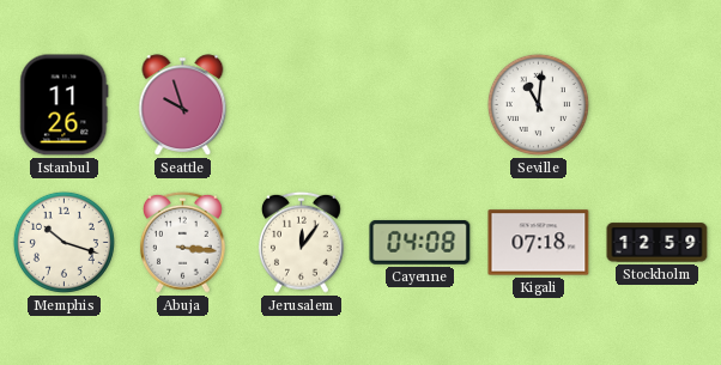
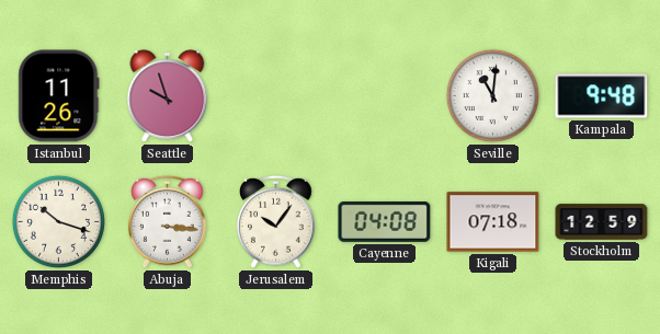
Kampala: none -> 9:48
Jerusalem: 12:06 -> 10:06
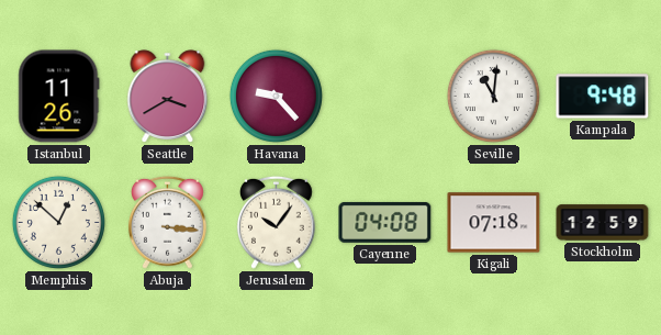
Seattle: 9:57 -> 3:40
Havana: none -> 9:23
Memphis: 10:18 -> 12:52
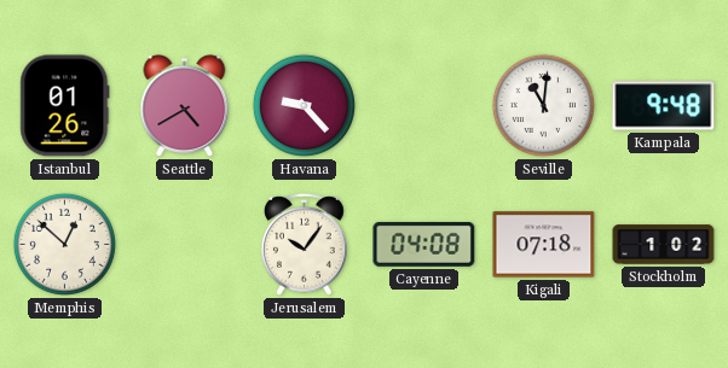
Istanbul: 11:26 -> 01:26
Seattle: 3:40 -> 4:40
Abuja: 3:16 -> none
Stockholm: 12:59 -> 1:02
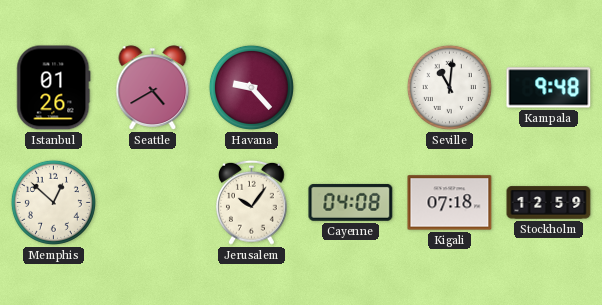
Stockholm: 1:02 -> 12:59
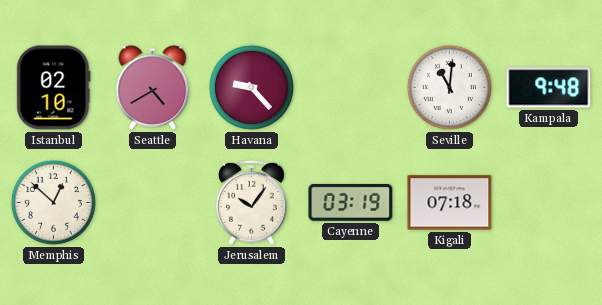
Istanbul: 01:26 -> 02:10
Cayenne: 04:08 -> 03:19
Stockholm: 12:59 -> none
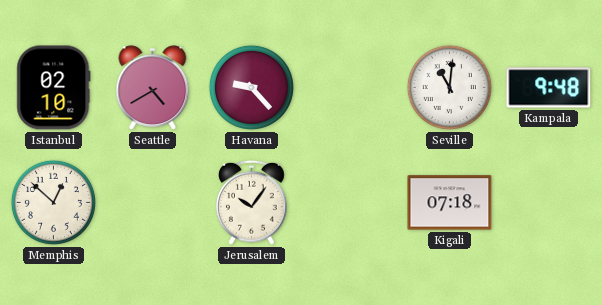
Cayenne: 03:19 -> none
